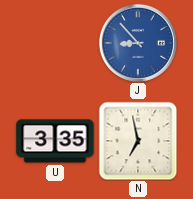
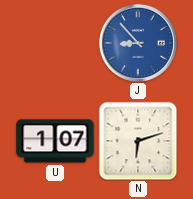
U: 3:35 -> 1:07
N: 6:58 -> 6:12
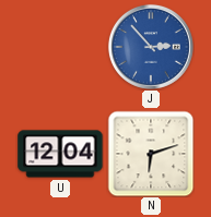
J: 8:53 -> 2:53
U: 1:07 -> 12:04
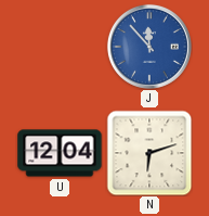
J: 2:53 -> 11:53
